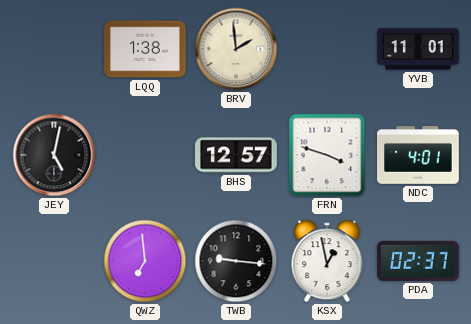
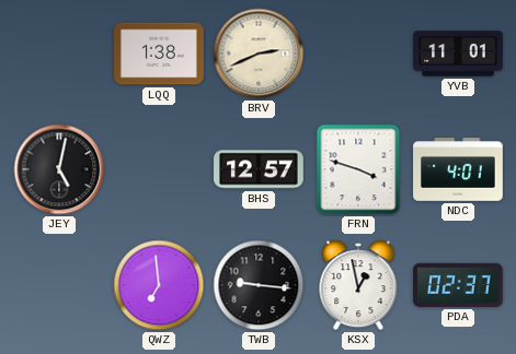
BRV: 1:59 -> 2:41
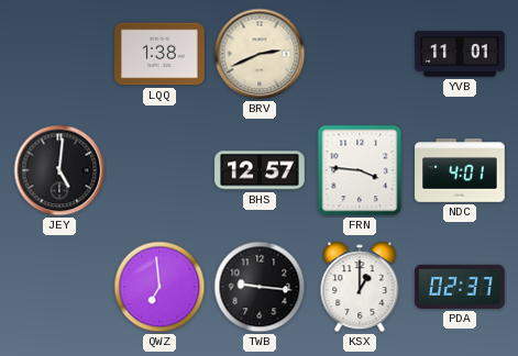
JEY: 5:02 -> 5:01
FRN: 3:48 -> 3:46
KSX: 12:58 -> 1:00
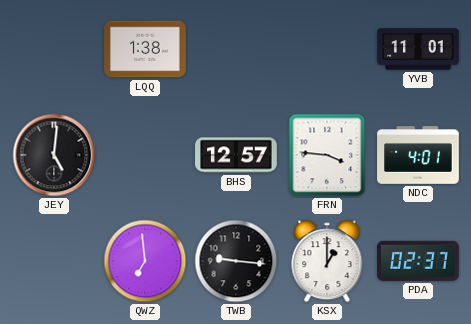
BRV: 2:41 -> none
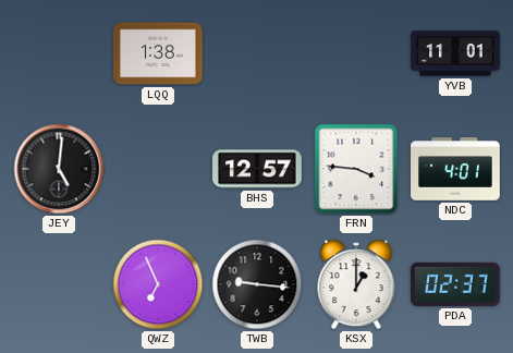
QWZ: 6:59 -> 6:56
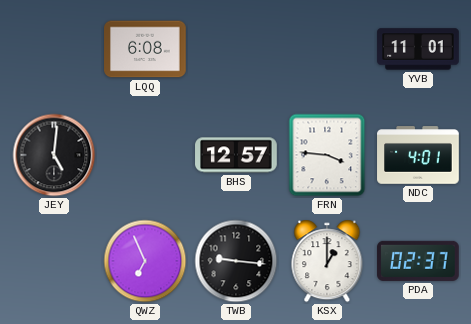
LQQ: 1:38 -> 6:08
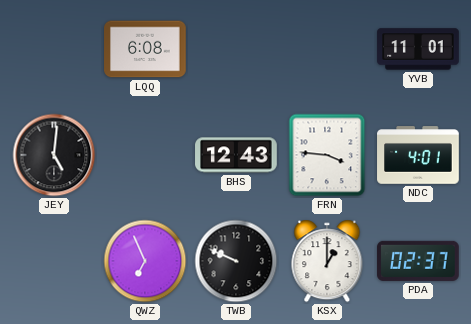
BHS: 12:57 -> 12:43
TWB: 9:16 -> 9:49
